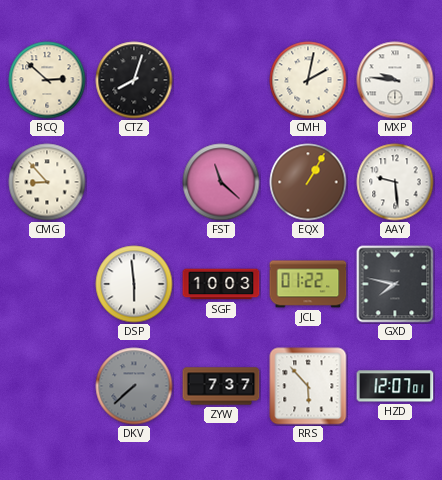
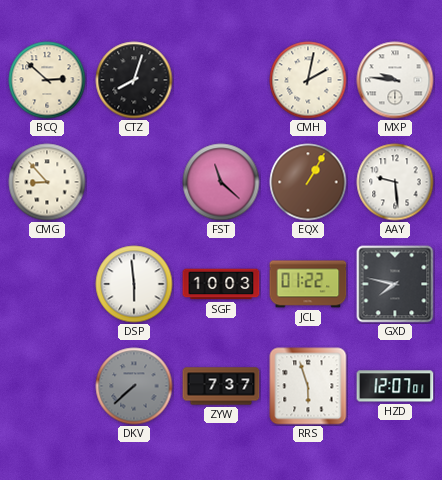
RRS: 5:53 -> 5:57
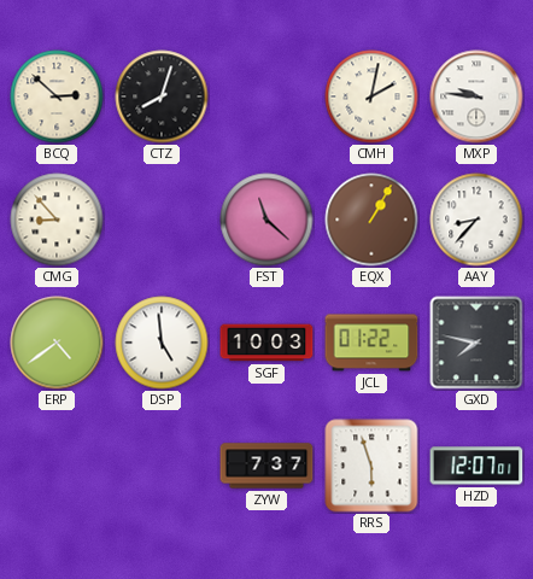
AAY: 9:29 -> 8:37
ERP: none -> 4:39
DSP: 5:59 -> 4:59
DKV: 7:38 -> none
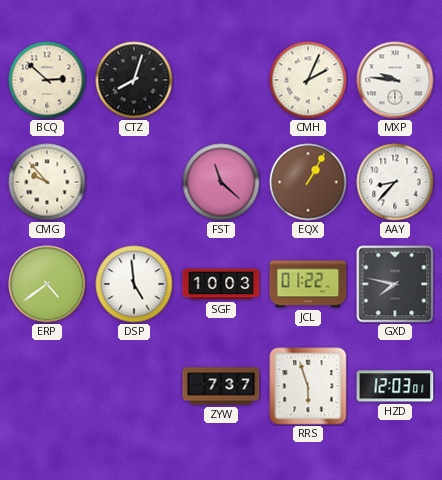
CMH: 2:02 -> 2:04
CMG: 8:53 -> 9:53
HZD: 12:07 -> 12:03
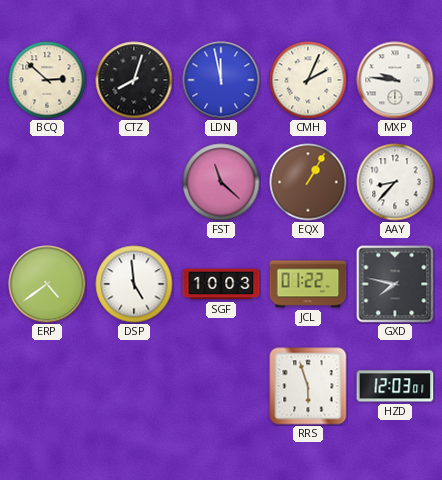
LDN: none -> 11:58
CMG: 9:53 -> none
ZYW: 7:37 -> none
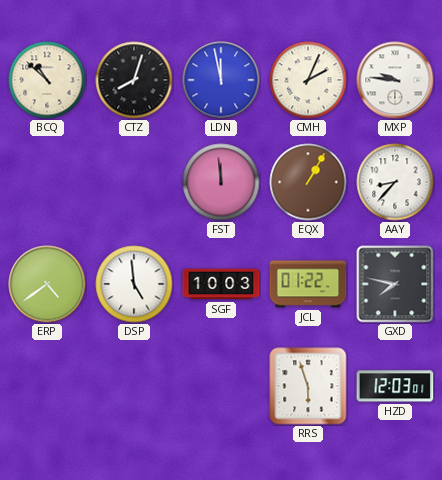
BCQ: 2:52 -> 10:52
FST: 11:22 -> 11:59
